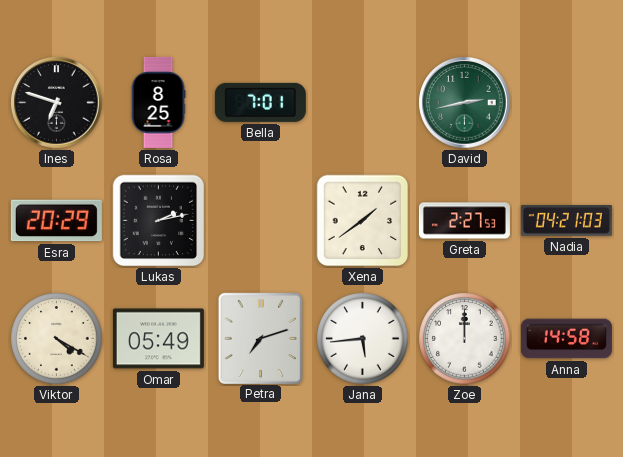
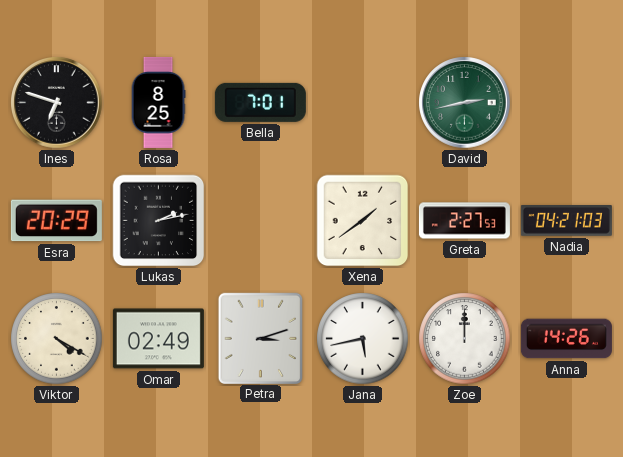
Omar: 05:49 -> 02:49
Petra: 7:12 -> 3:12
Jana: 5:44 -> 5:43
Anna: 14:58 -> 14:26
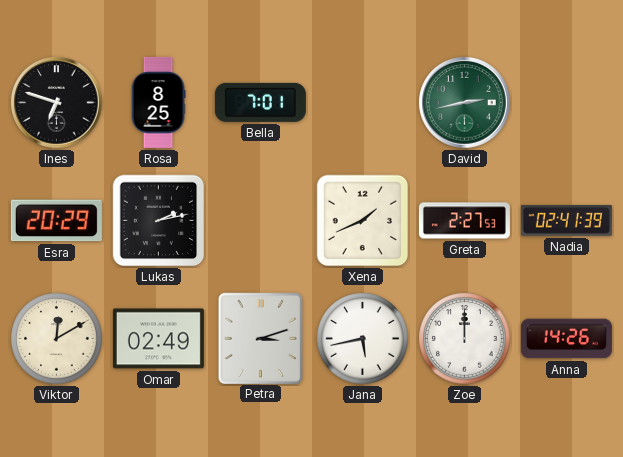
Xena: 1:39 -> 1:41
Nadia: 04:21 -> 02:41
Viktor: 4:20 -> 12:10
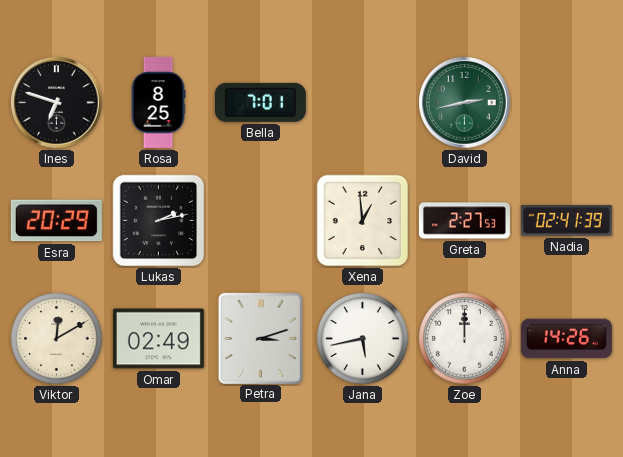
Xena: 1:41 -> 12:59
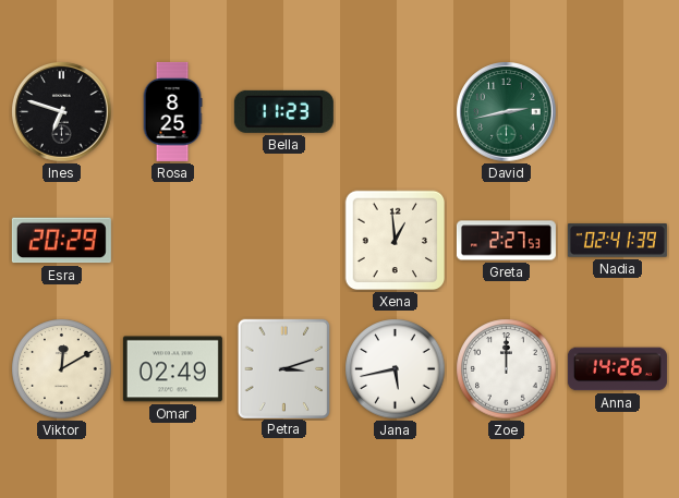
Bella: 7:01 -> 11:23
Lukas: 2:13 -> none
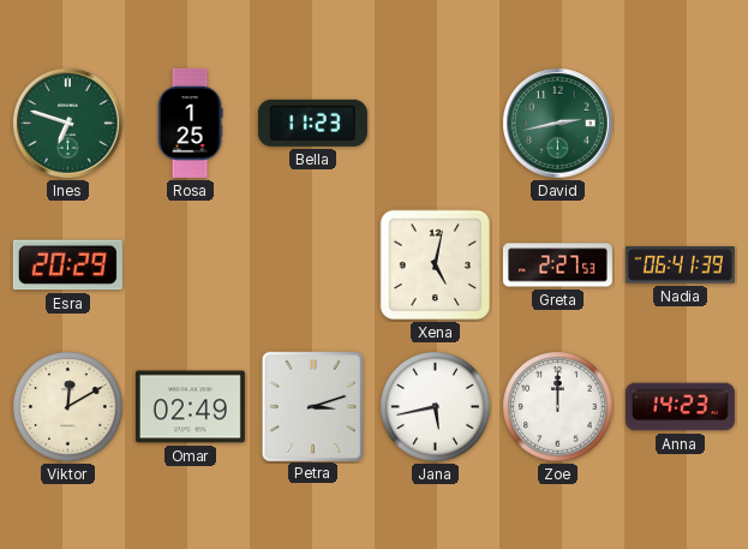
Ines dial: black -> green
Rosa: 8:25 -> 1:25
Xena: 12:59 -> 5:02
Nadia: 02:41 -> 06:41
Anna: 14:26 -> 14:23
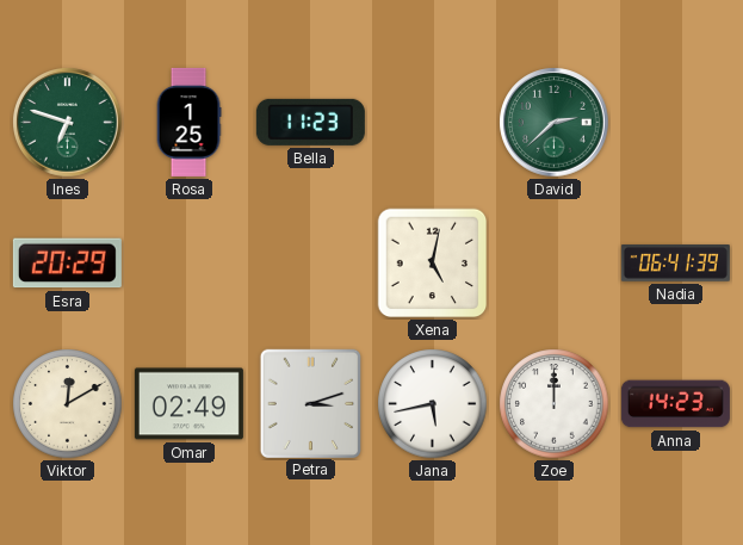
David: 2:43 -> 2:38
Greta: 2:27 -> none
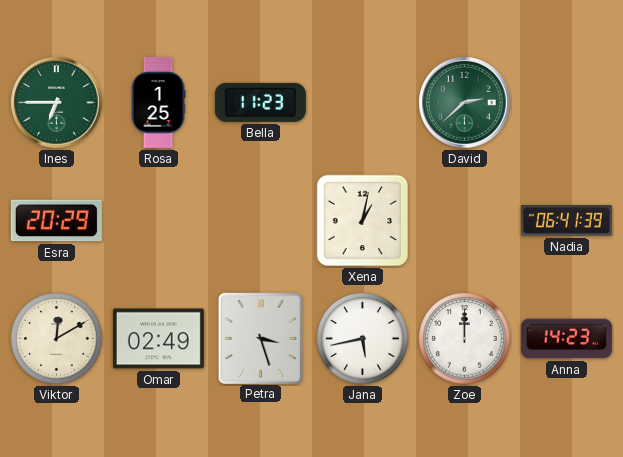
Ines: 6:48 -> 6:45
Xena: 5:02 -> 1:02
Petra: 3:12 -> 3:27
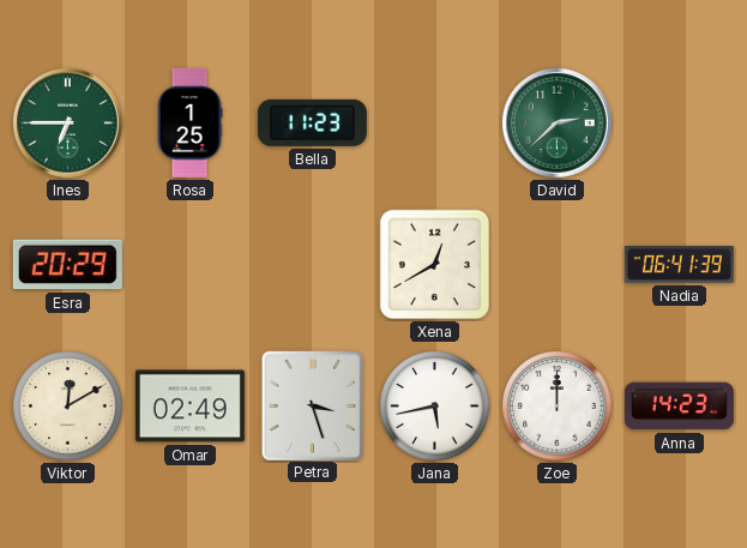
Xena: 1:02 -> 12:40
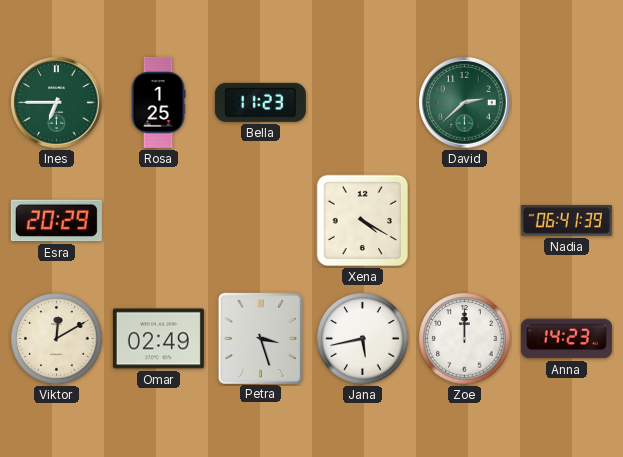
Xena: 12:40 -> 4:20
